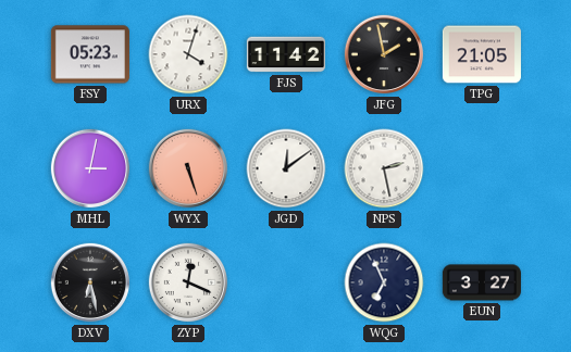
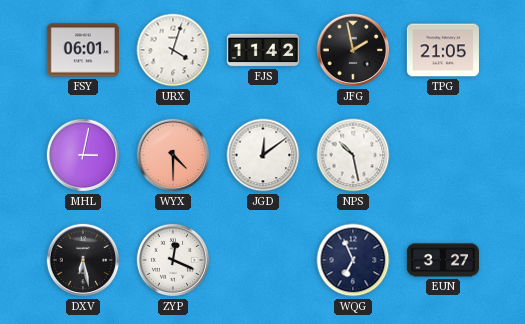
FSY: 05:23 -> 06:01
WYX: 5:27 -> 4:30
NPS: 2:28 -> 10:28
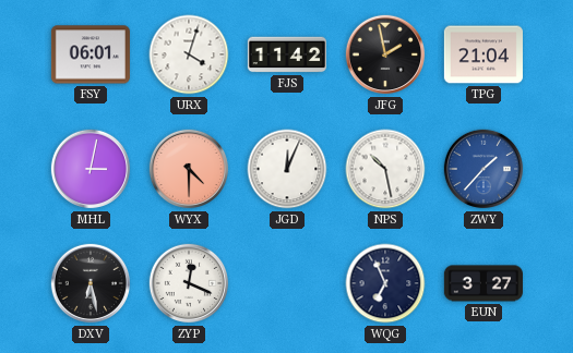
TPG: 21:05 -> 21:04
JGD: 12:09 -> 12:04
ZWY: none -> 1:37
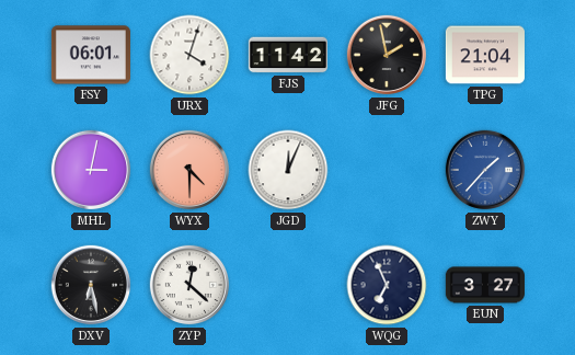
NPS: 10:28 -> none
ZYP: 12:19 -> 12:22
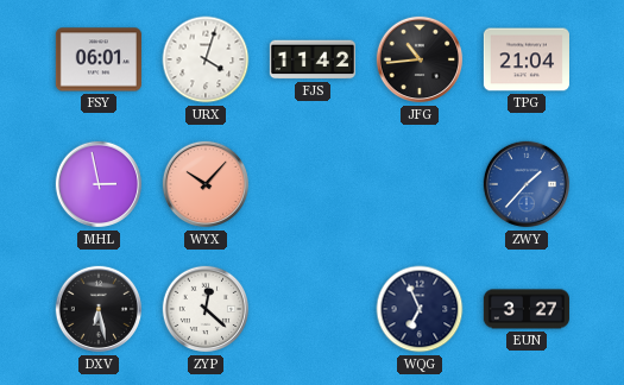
JFG: 1:58 -> 10:44
MHL: 3:02 -> 2:58
WYX: 4:30 -> 10:07
JGD: 12:04 -> none
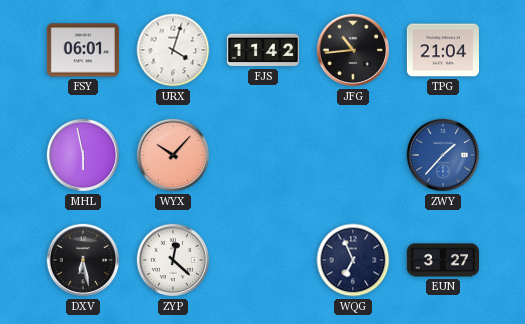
MHL: 2:58 -> 5:58
